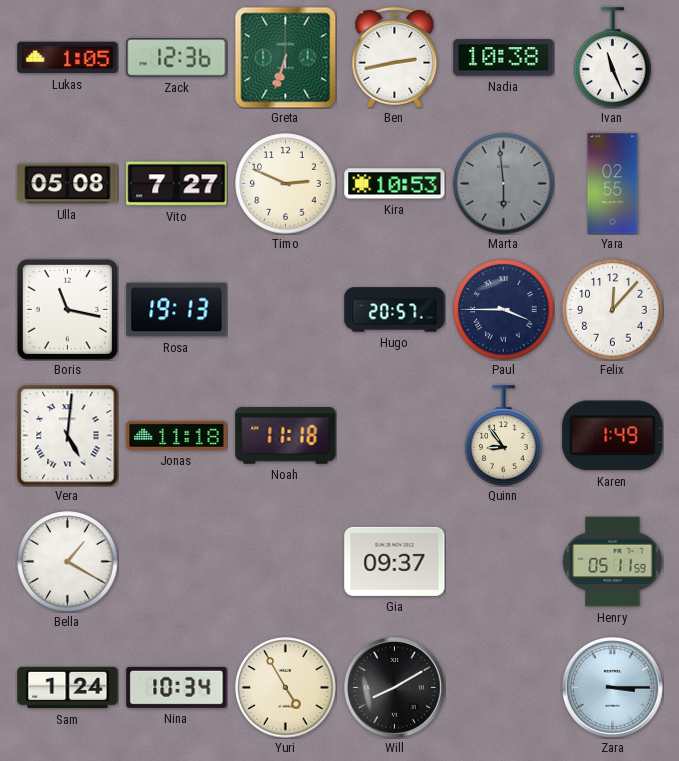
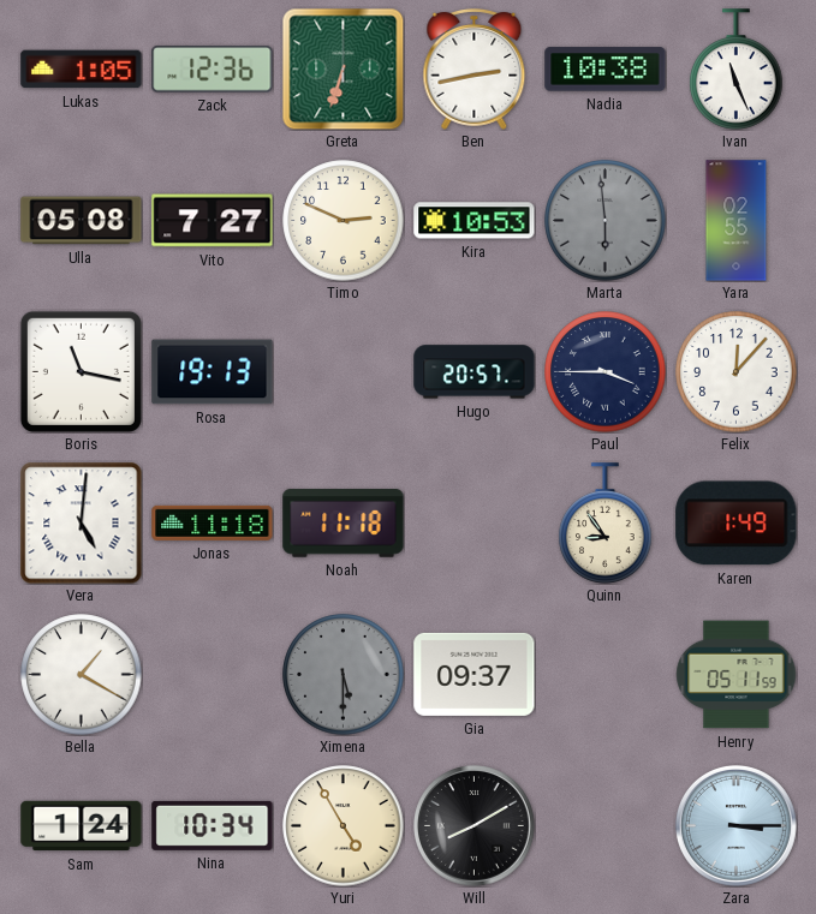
Ximena: none -> 5:30
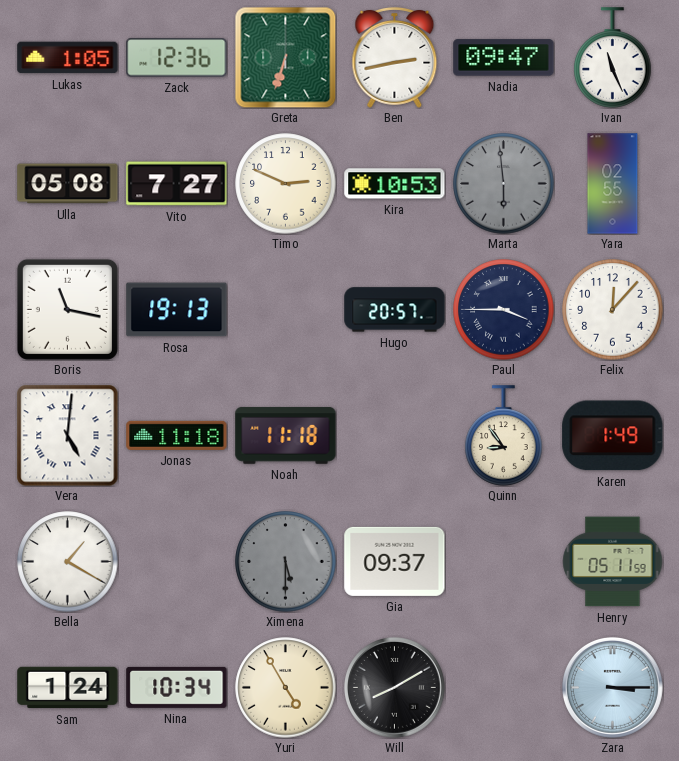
Nadia: 10:38 -> 09:47
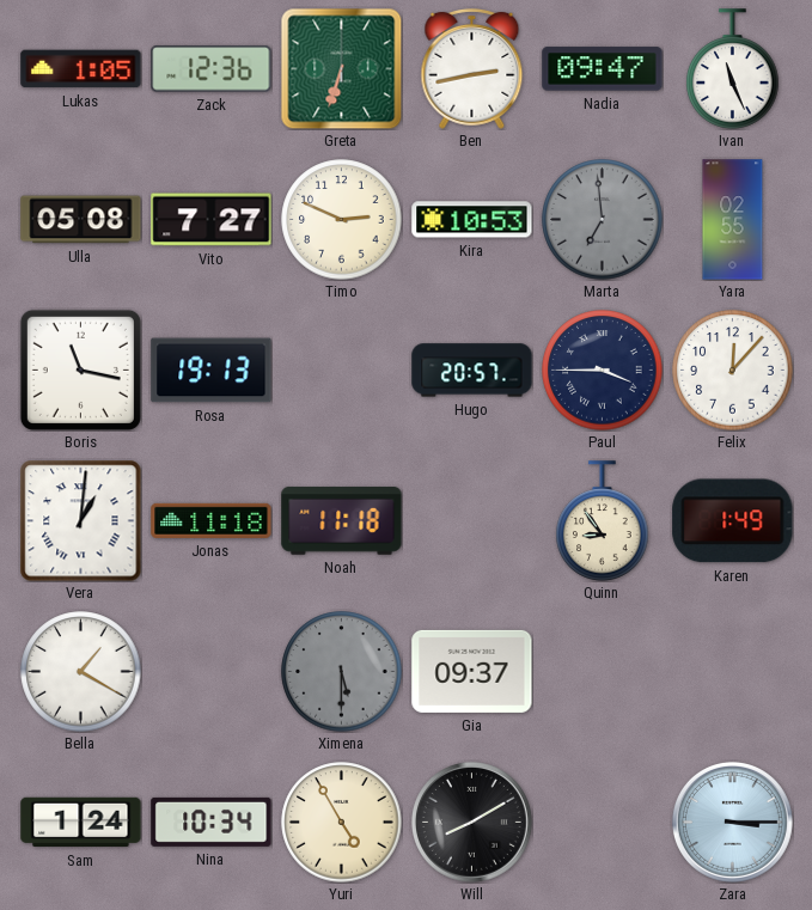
Marta: 5:59 -> 6:59
Vera: 5:01 -> 1:01
Henry: 05:11 -> none
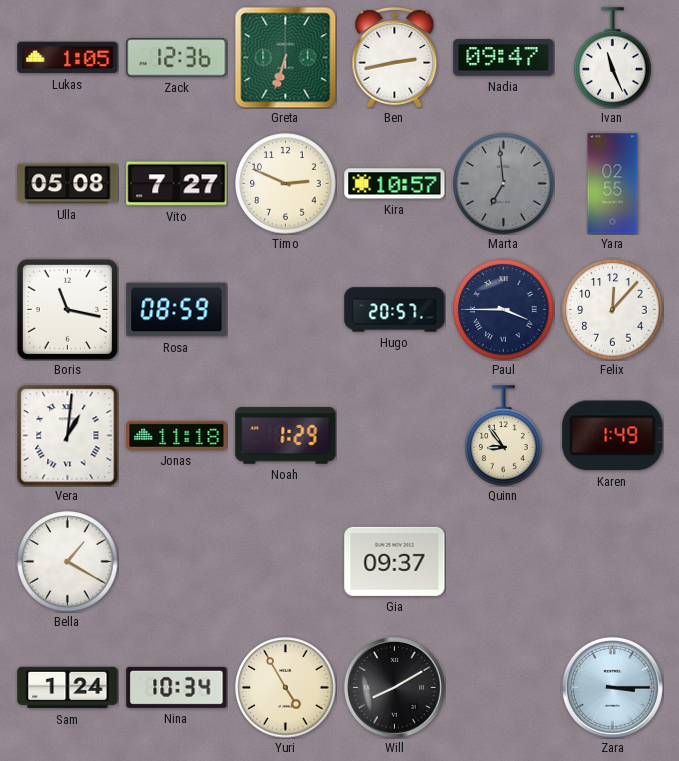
Kira: 10:53 -> 10:57
Rosa: 19:13 -> 08:59
Noah: 11:18 -> 1:29
Ximena: 5:30 -> none
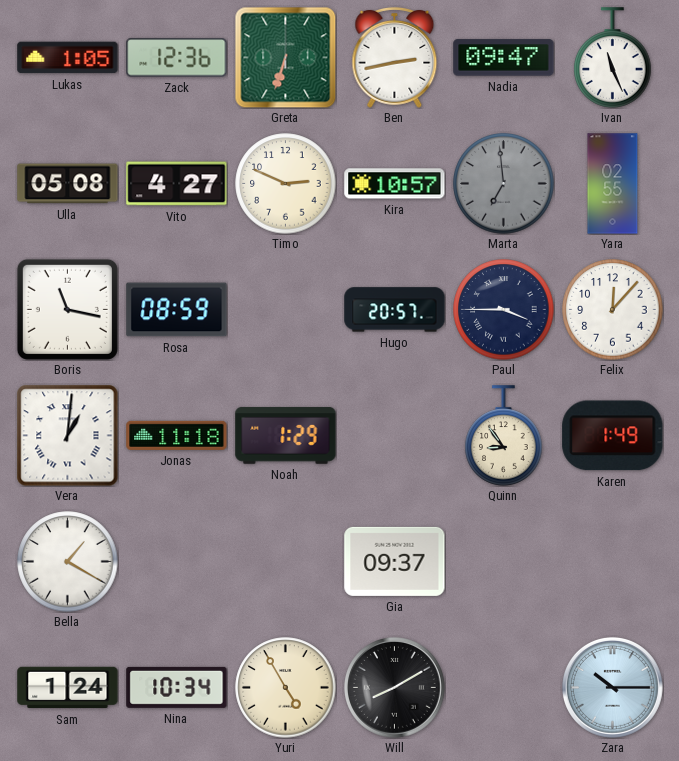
Vito: 7:27 -> 4:27
Zara: 3:15 -> 10:15
